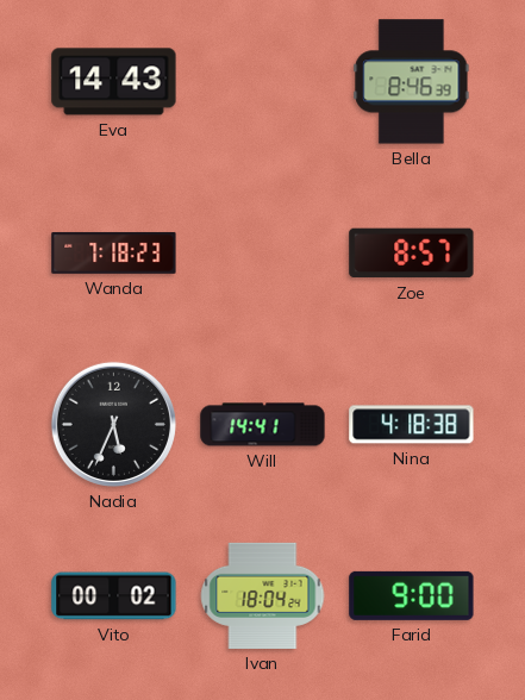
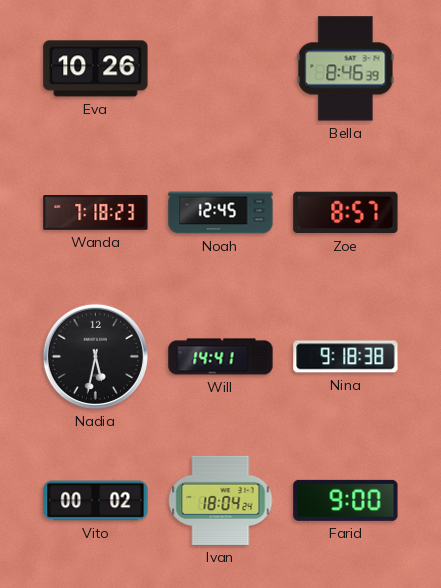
Eva: 14:43 -> 10:26
Noah: none -> 12:45
Nadia: 5:34 -> 5:32
Nina: 4:18 -> 9:18
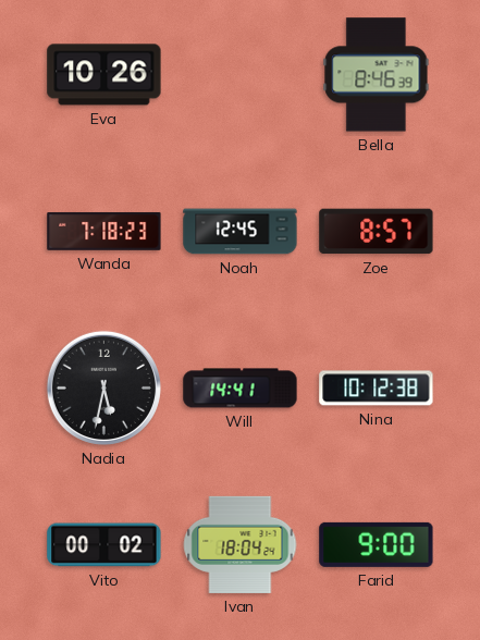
Nina: 9:18 -> 10:12
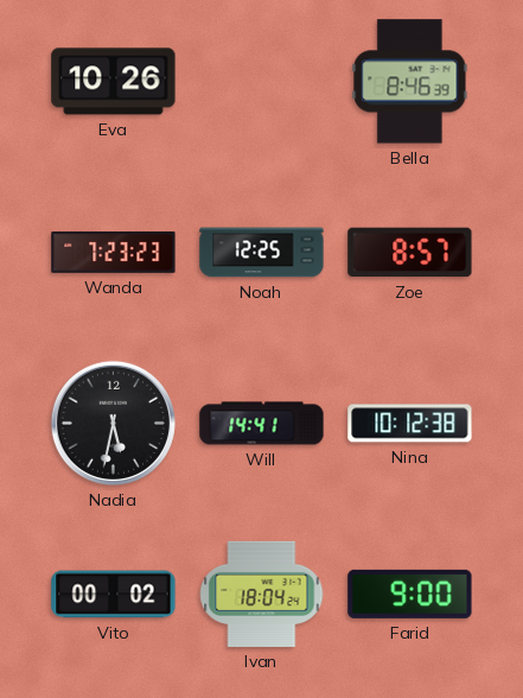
Wanda: 7:18 -> 7:23
Noah: 12:45 -> 12:25
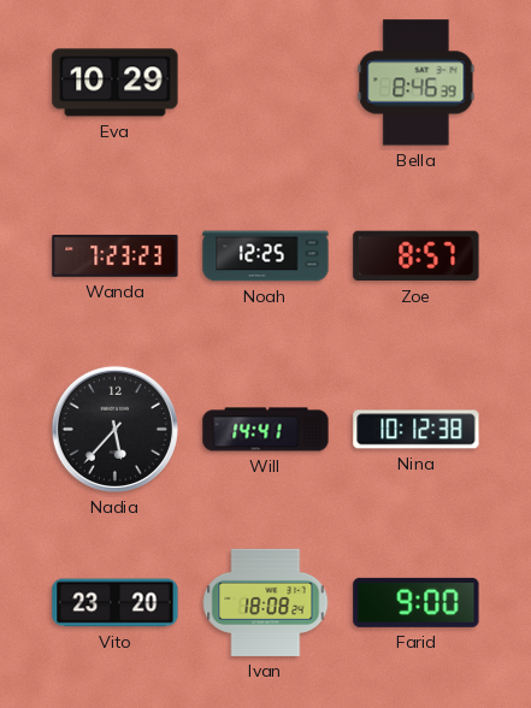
Eva: 10:26 -> 10:29
Nadia: 5:32 -> 5:37
Vito: 00:02 -> 23:20
Ivan: 18:04 -> 18:08
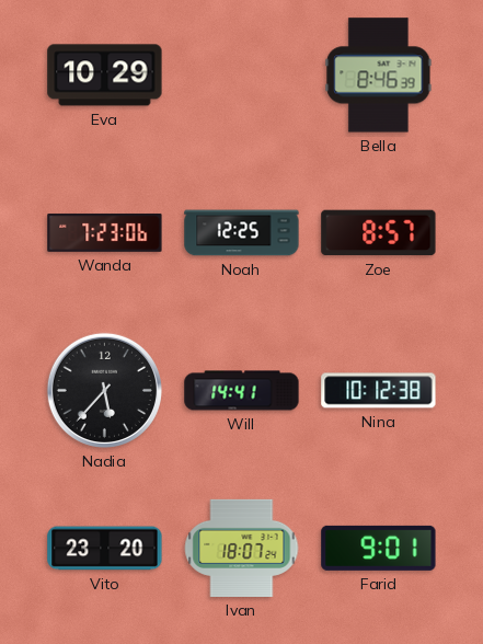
Wanda: 7:23:23 -> 7:23:06
Ivan: 18:08 -> 18:07
Farid: 9:00 -> 9:01
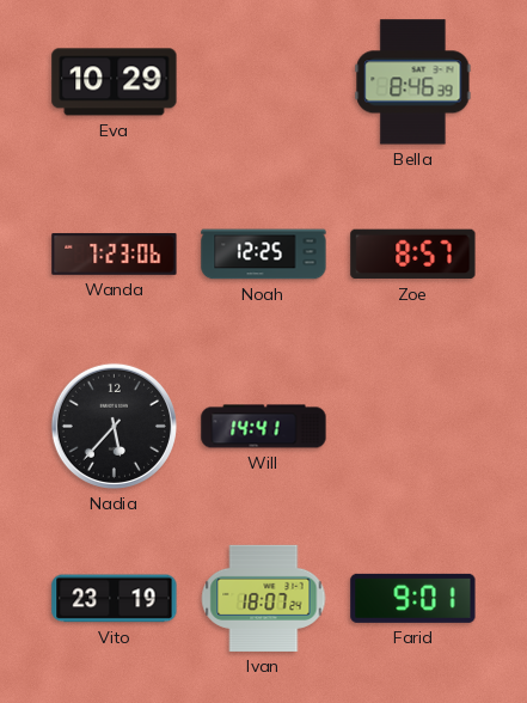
Nina: 10:12 -> none
Vito: 23:20 -> 23:19
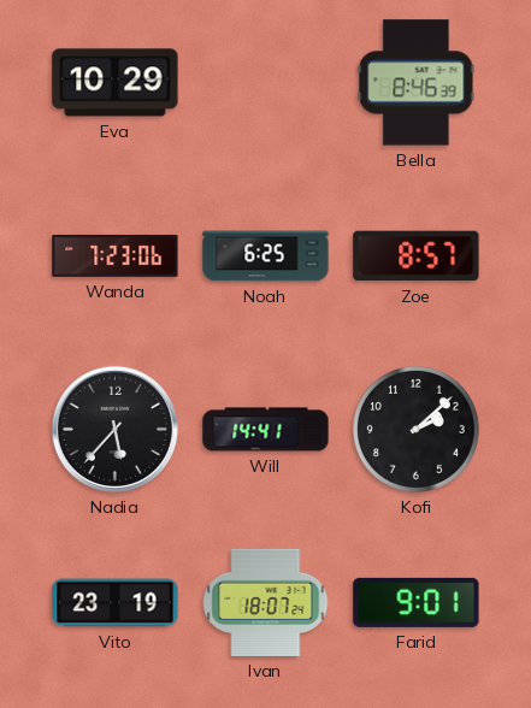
Noah: 12:25 -> 6:25
Kofi: none -> 2:08
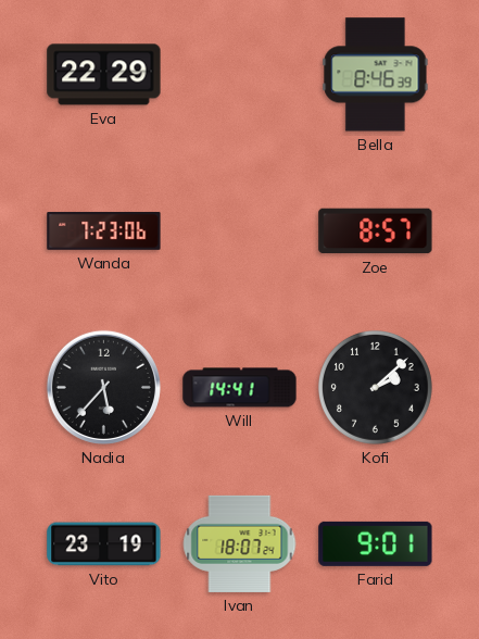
Eva: 10:29 -> 22:29
Noah: 6:25 -> none
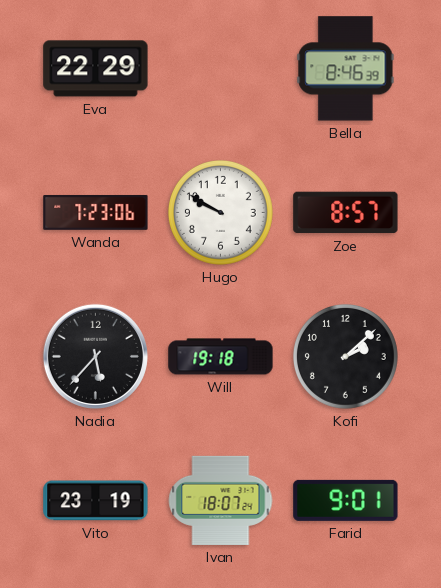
Hugo: none -> 9:50
Will: 14:41 -> 19:18
